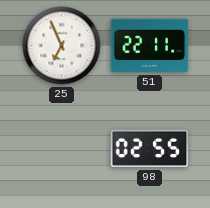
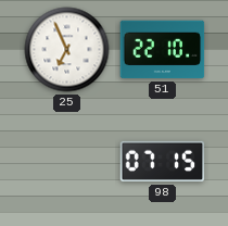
51: 22:11 -> 22:10
98: 02:55 -> 07:15
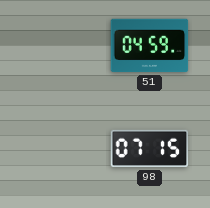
25: 6:56 -> none
51: 22:10 -> 04:59
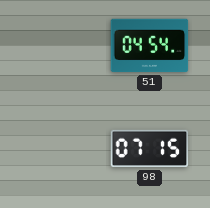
51: 04:59 -> 04:54
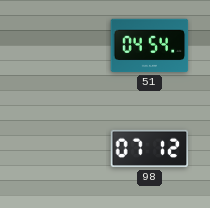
98: 07:15 -> 07:12
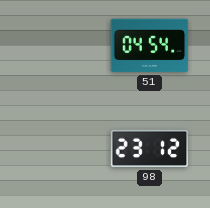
98: 07:12 -> 23:12
